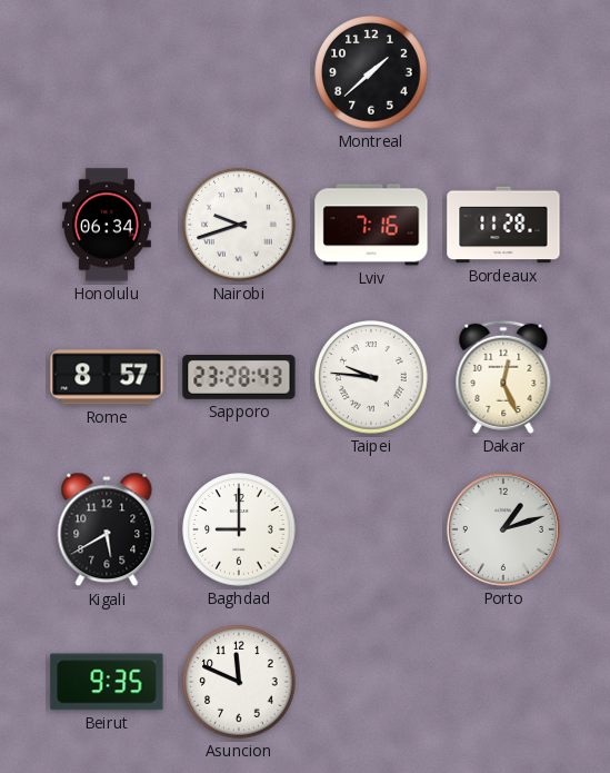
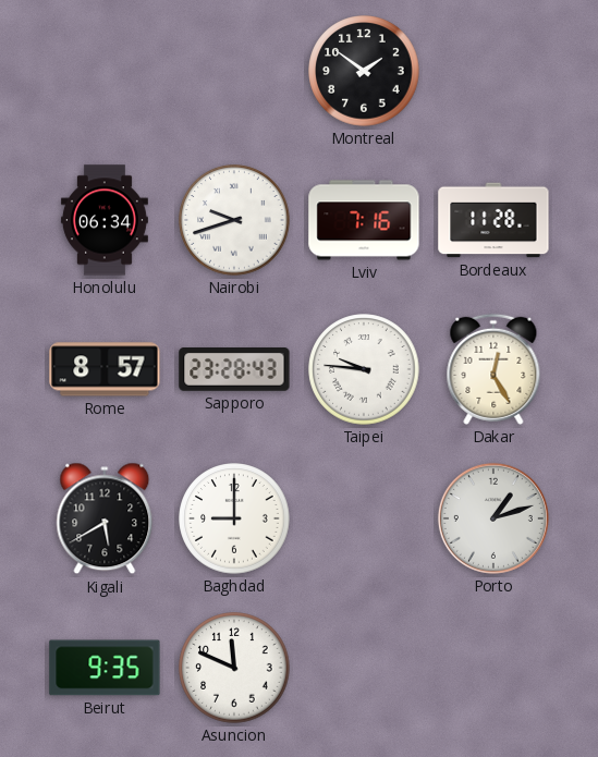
Montreal: 1:38 -> 1:51
Dakar: 12:26 -> 12:25
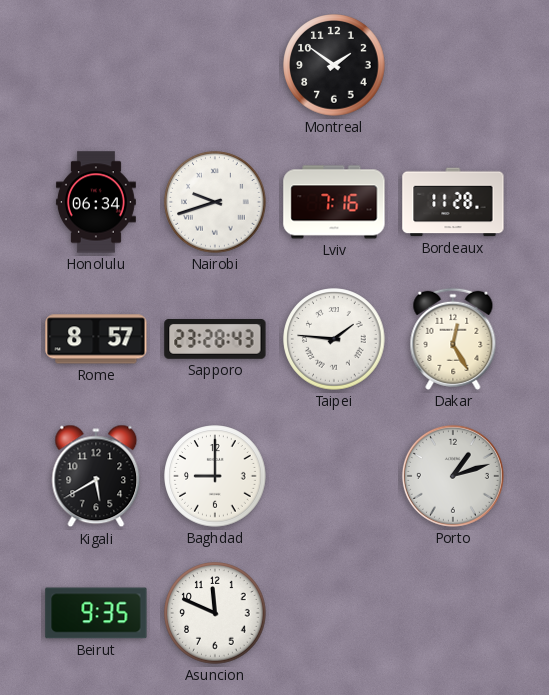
Taipei: 9:46 -> 1:46
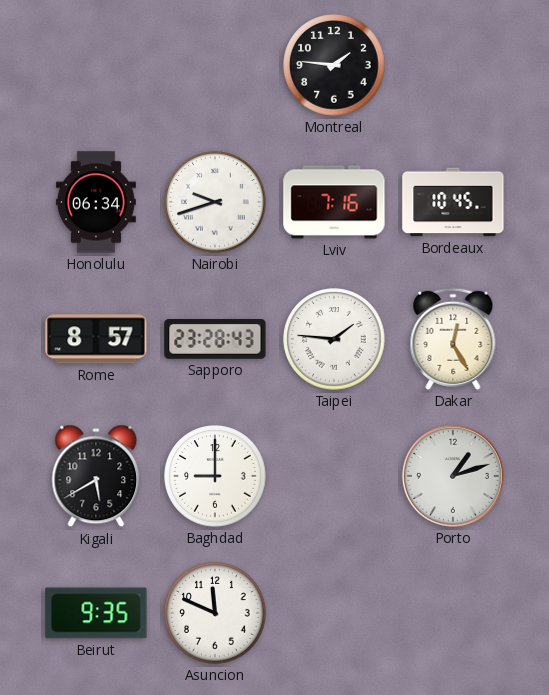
Montreal: 1:51 -> 1:46
Bordeaux: 11:28 -> 10:45
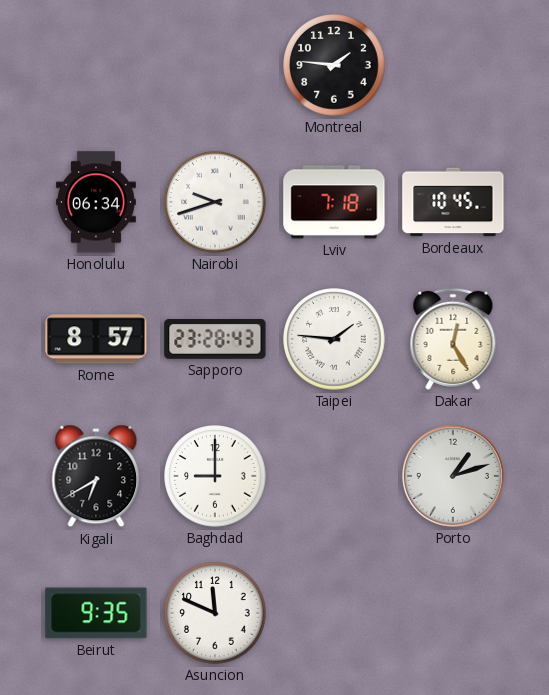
Lviv: 7:16 -> 7:18
Kigali: 5:40 -> 6:40
